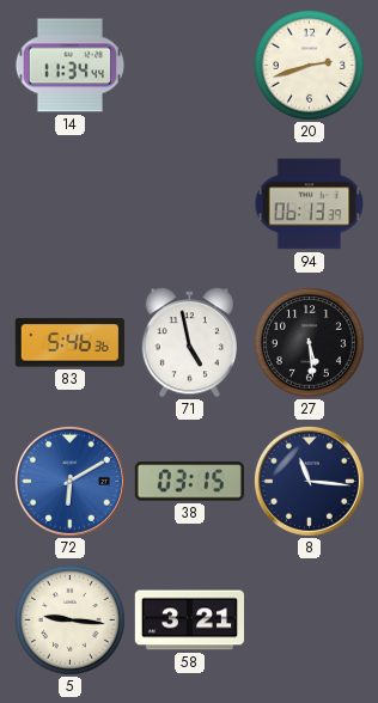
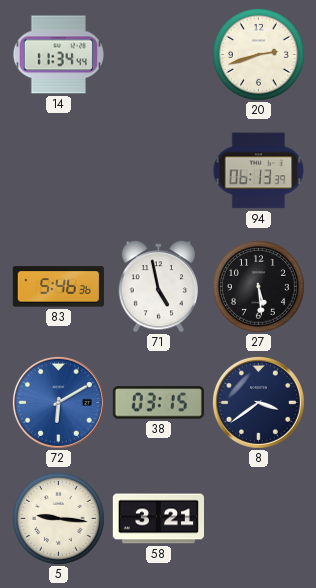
8: 11:16 -> 3:39
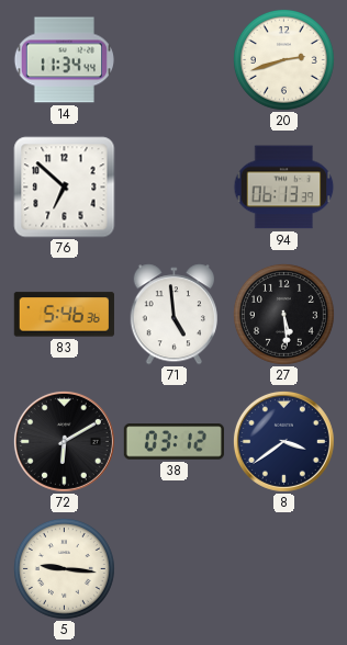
76: none -> 6:52
71: 4:58 -> 4:59
72 dial: blue -> black
38: 03:15 -> 03:12
58: 3:21 -> none
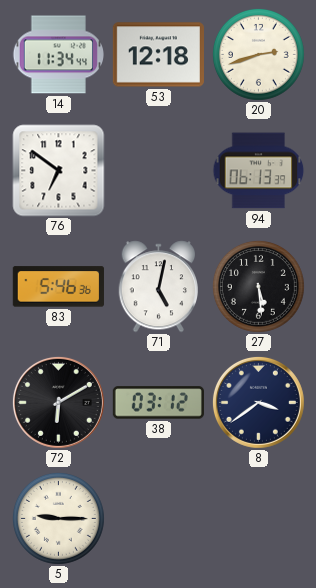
53: none -> 12:18
76: 6:52 -> 6:51
71: 4:59 -> 5:02
5: 9:16 -> 9:15
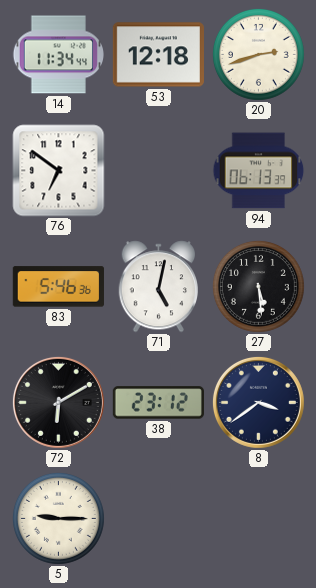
38: 03:12 -> 23:12
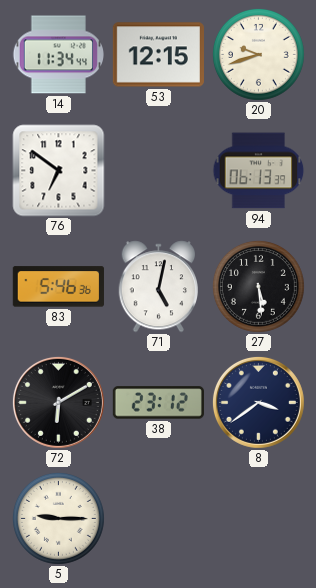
53: 12:18 -> 12:15
20: 2:42 -> 9:42
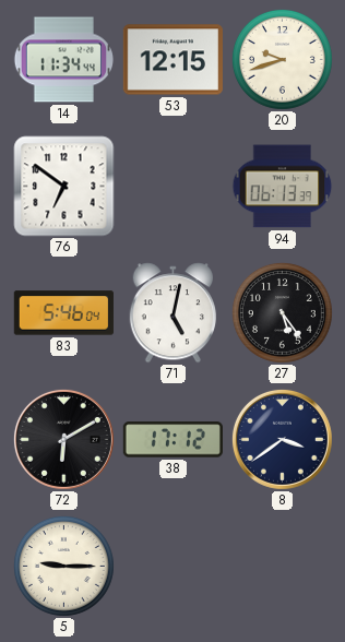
83: 5:46:36 -> 5:46:04
27: 5:29 -> 5:24
38: 23:12 -> 17:12
